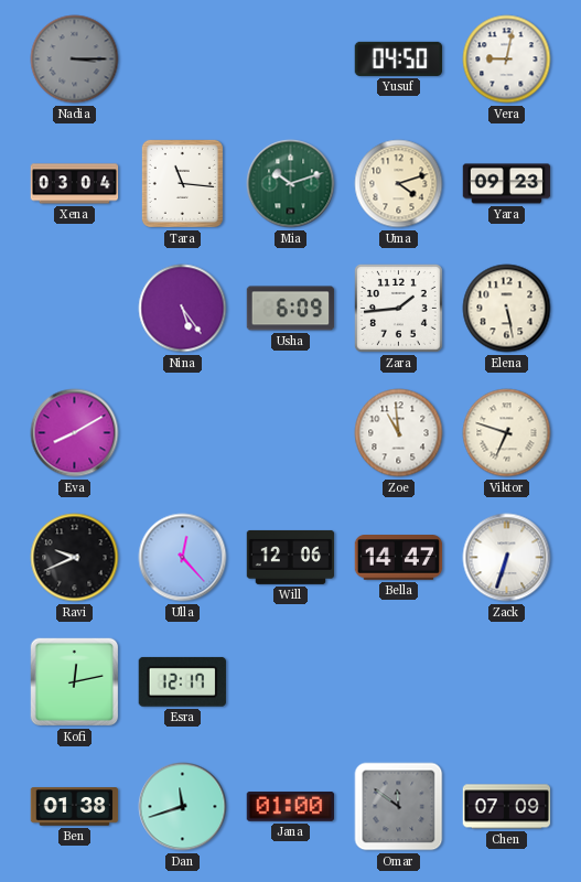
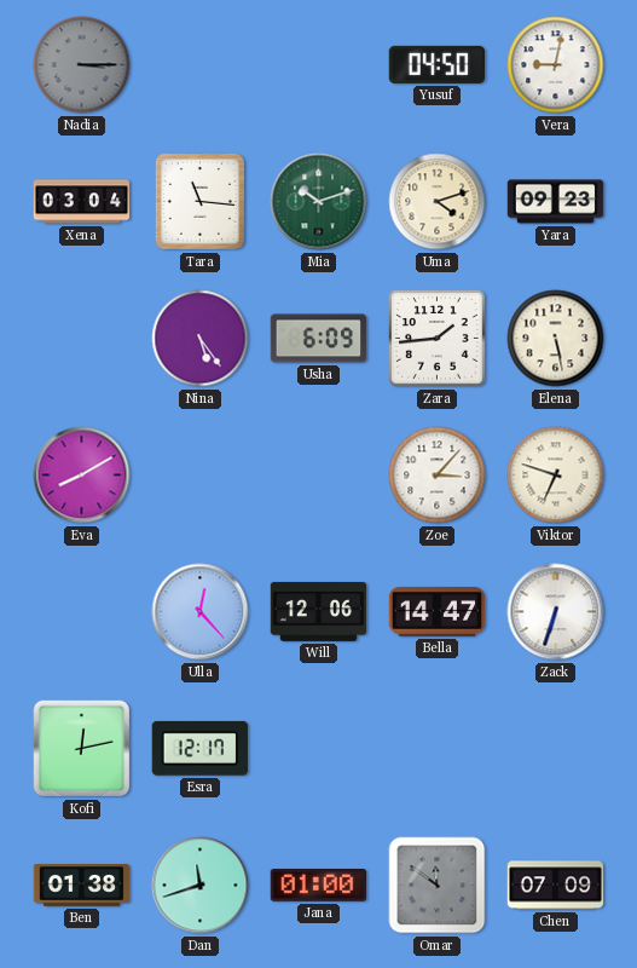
Zoe: 10:59 -> 3:07
Ravi: 9:41 -> none
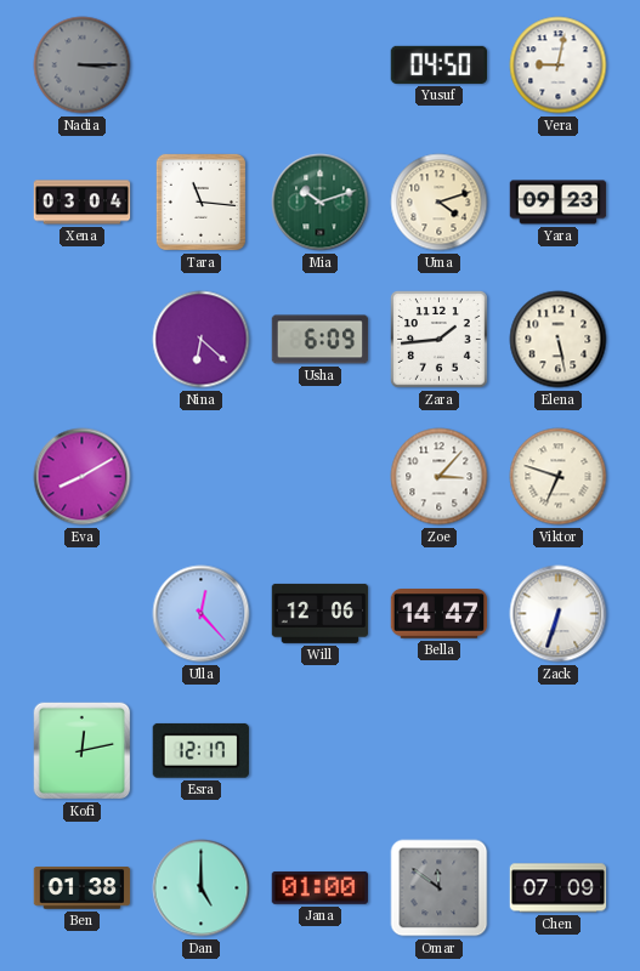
Nina: 5:24 -> 6:22
Dan: 11:42 -> 5:00
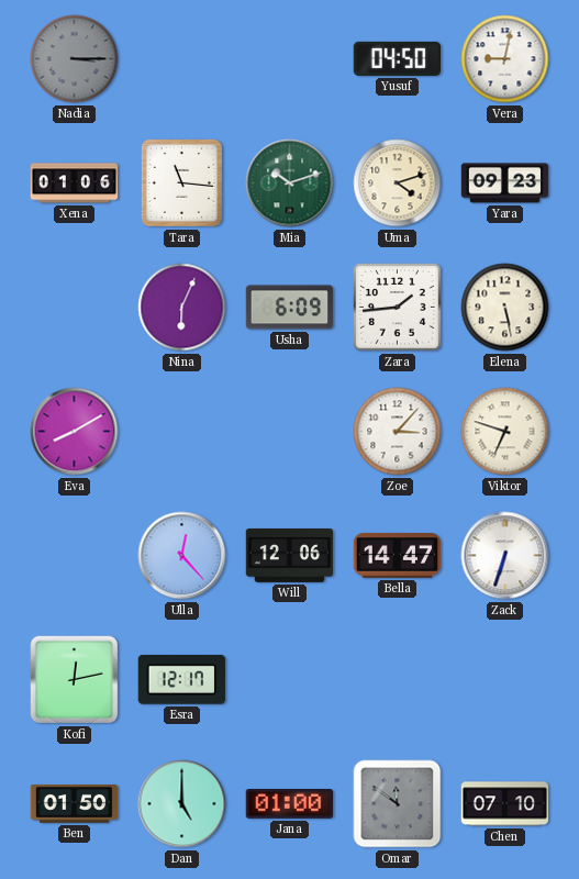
Xena: 03:04 -> 01:06
Nina: 6:22 -> 6:04
Ben: 01:38 -> 01:50
Chen: 07:09 -> 07:10
